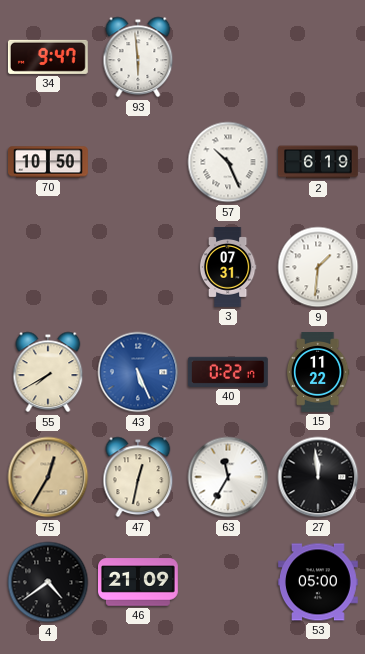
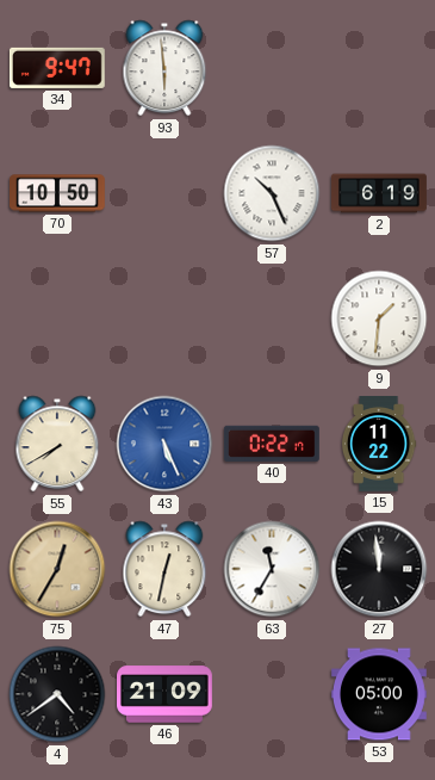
3: 07:31 -> none
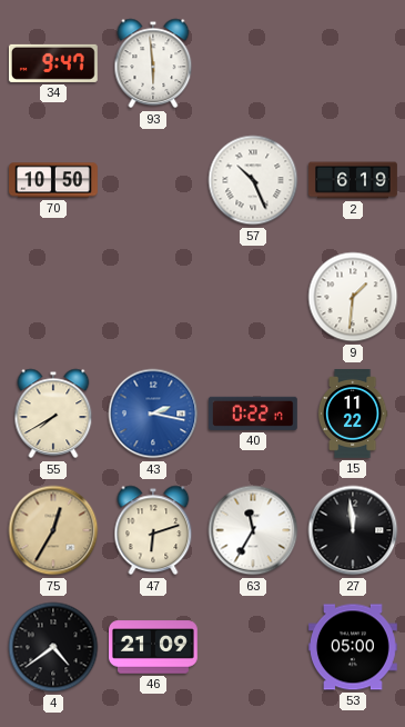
43: 5:26 -> 2:17
47: 12:32 -> 6:12
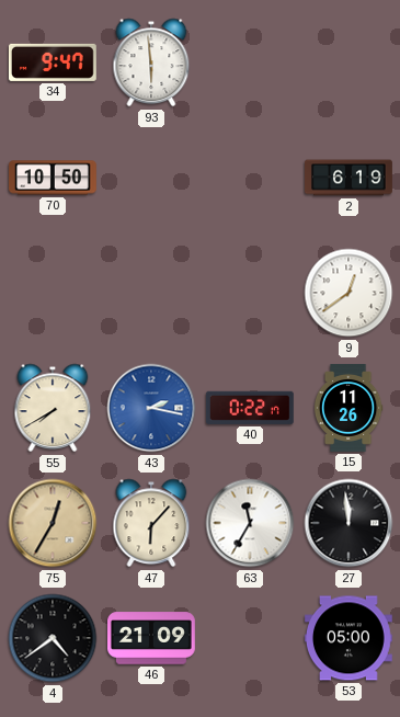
57: 10:26 -> none
9: 1:31 -> 12:39
15: 11:22 -> 11:26
47: 6:12 -> 6:07
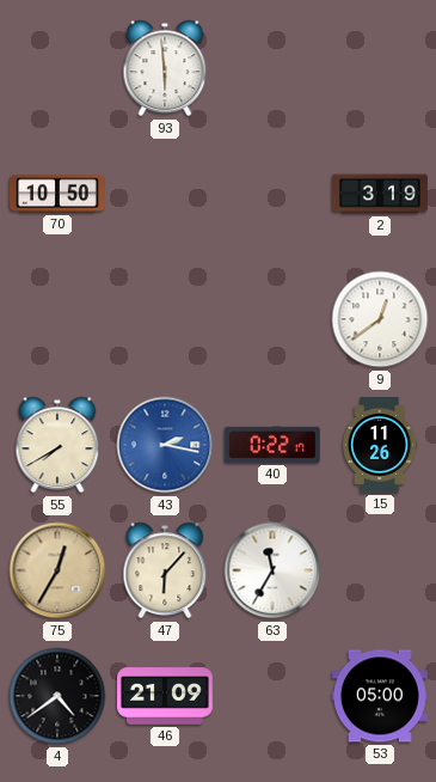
34: 9:47 -> none
2: 6:19 -> 3:19
27: 11:59 -> none
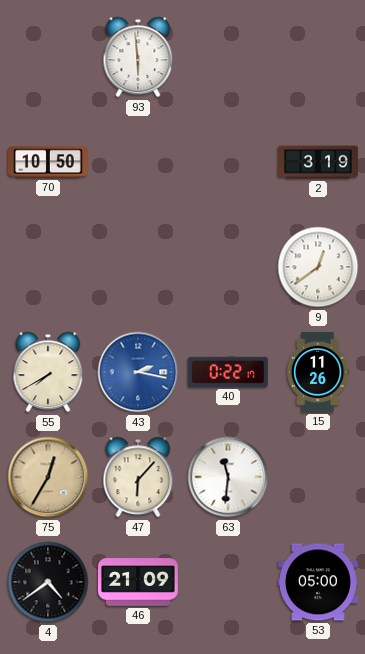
63: 11:35 -> 11:31
